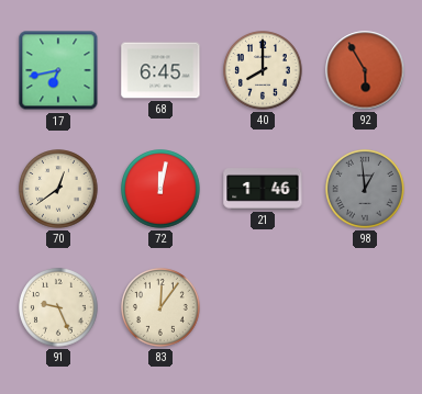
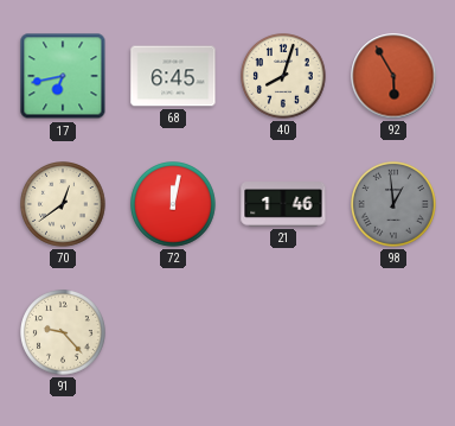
40: 8:00 -> 8:03
91: 9:26 -> 9:23
83: 12:06 -> none
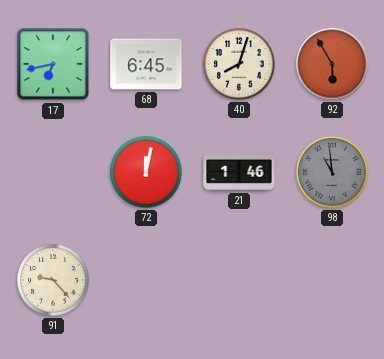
70: 12:39 -> none
98: 12:59 -> 10:59
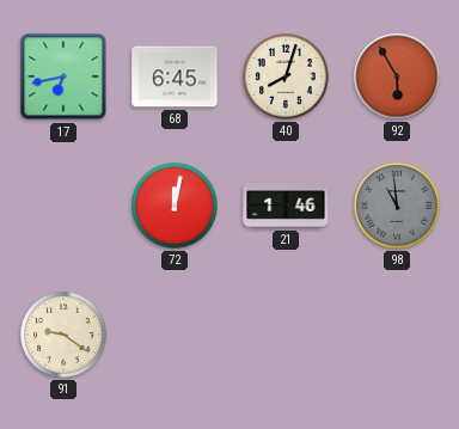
91: 9:23 -> 9:21
